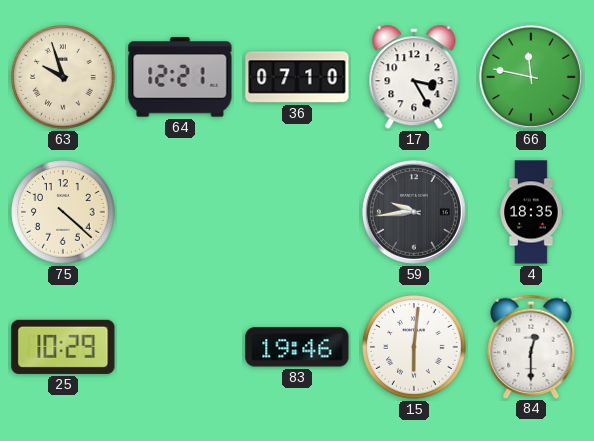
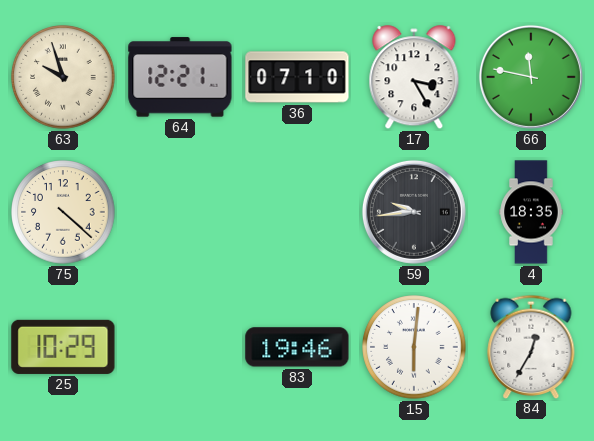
84: 12:30 -> 12:35
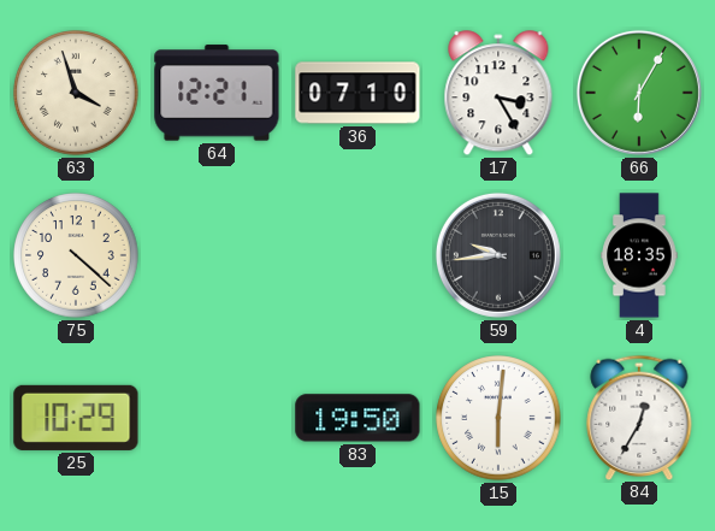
63: 9:57 -> 3:57
66: 11:47 -> 6:05
83: 19:46 -> 19:50
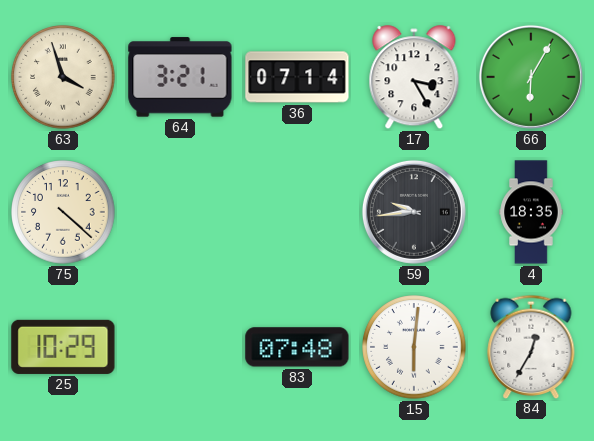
64: 12:21 -> 3:21
36: 07:10 -> 07:14
83: 19:50 -> 07:48
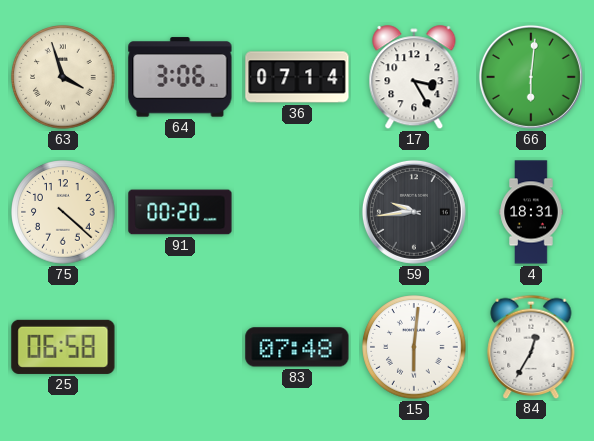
64: 3:21 -> 3:06
66: 6:05 -> 6:01
91: none -> 00:20
4: 18:35 -> 18:31
25: 10:29 -> 06:58
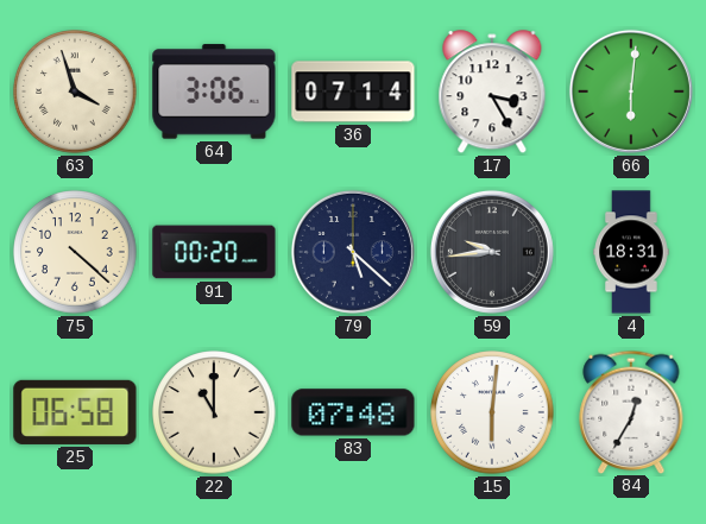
79: none -> 5:22
22: none -> 11:00
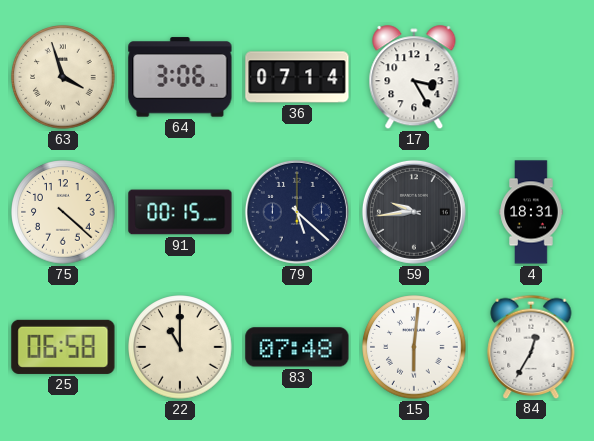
66: 6:01 -> none
91: 00:20 -> 00:15
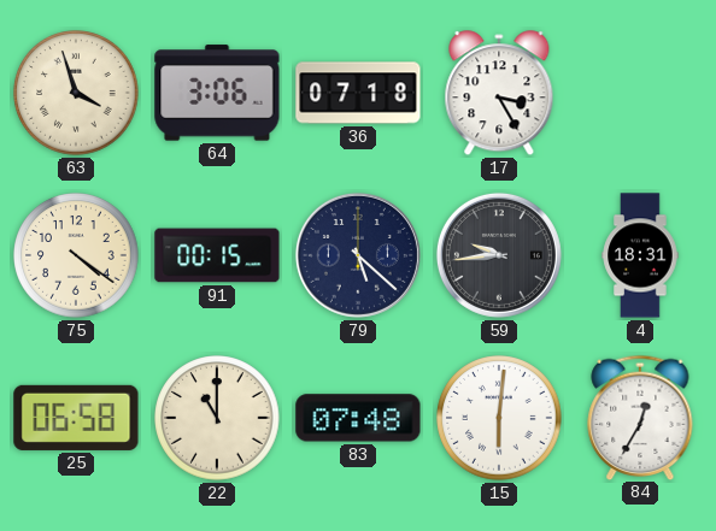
36: 07:14 -> 07:18
75: 4:22 -> 4:21
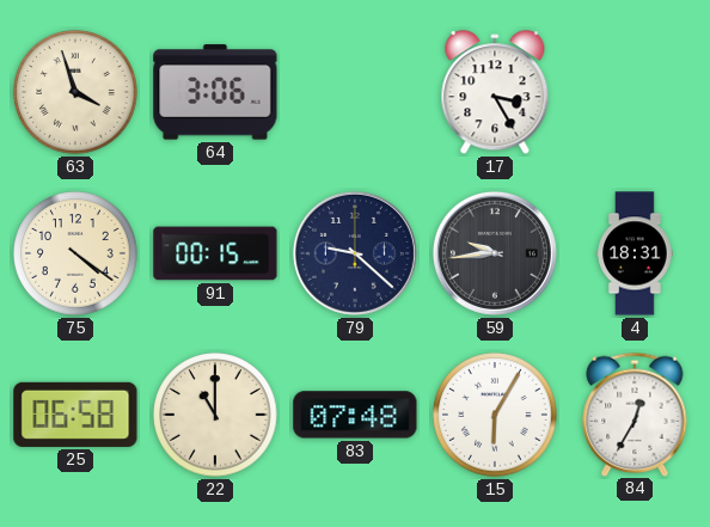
36: 07:18 -> none
79: 5:22 -> 9:22
15: 6:01 -> 6:05
